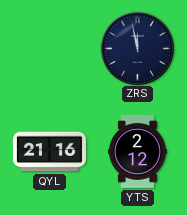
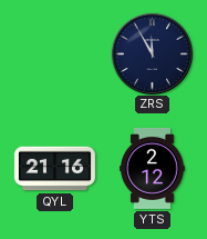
ZRS: 11:58 -> 11:55
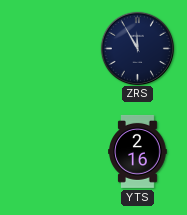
QYL: 21:16 -> none
YTS: 2:12 -> 2:16
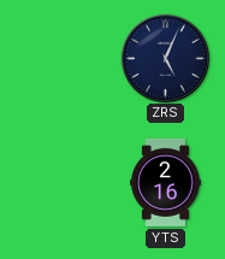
ZRS: 11:55 -> 5:04
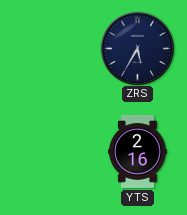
ZRS: 5:04 -> 5:35
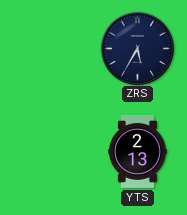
YTS: 2:16 -> 2:13
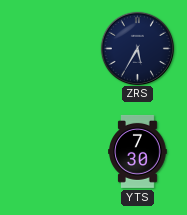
YTS: 2:13 -> 7:30
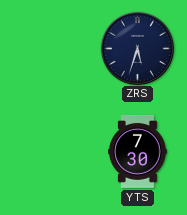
ZRS: 5:35 -> 5:33
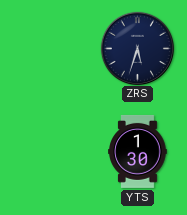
YTS: 7:30 -> 1:30
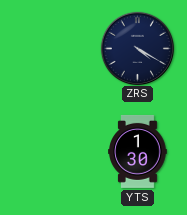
ZRS: 5:33 -> 4:20
